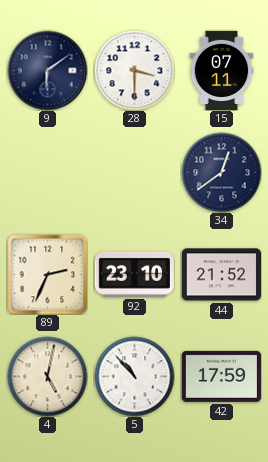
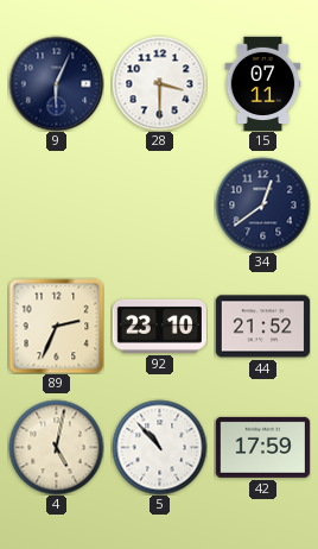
9: 6:09 -> 6:04
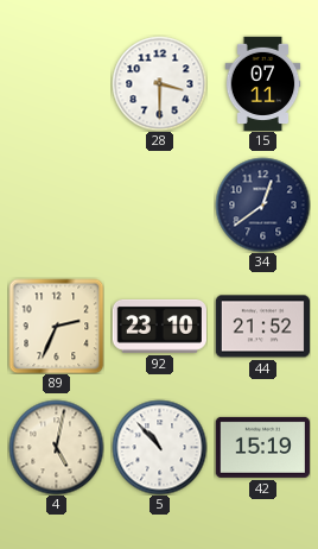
9: 6:04 -> none
42: 17:59 -> 15:19
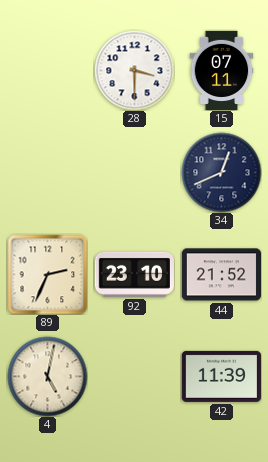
34: 12:39 -> 12:41
5: 10:53 -> none
42: 15:19 -> 11:39
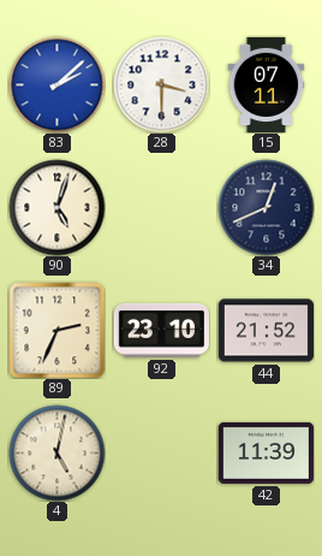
83: none -> 2:08
90: none -> 5:03
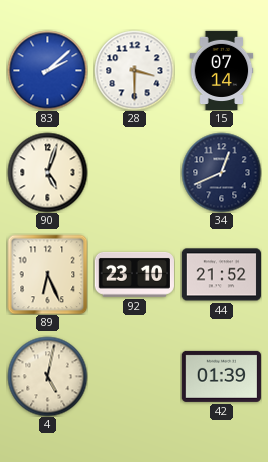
15: 07:11 -> 07:14
89: 2:34 -> 6:26
42: 11:39 -> 01:39
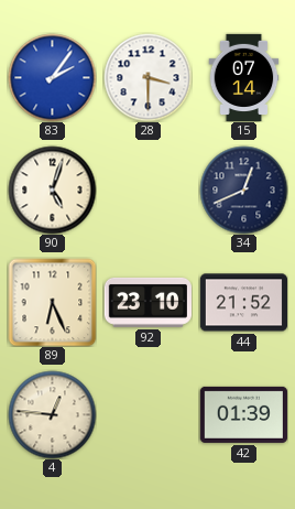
83: 2:08 -> 2:06
4: 5:02 -> 12:46
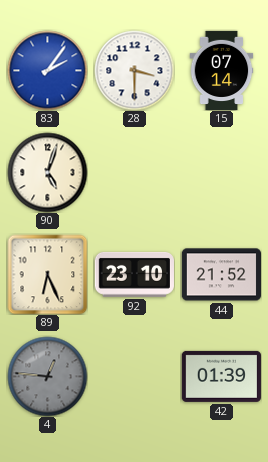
34: 12:41 -> none
4 dial: cream -> grey
